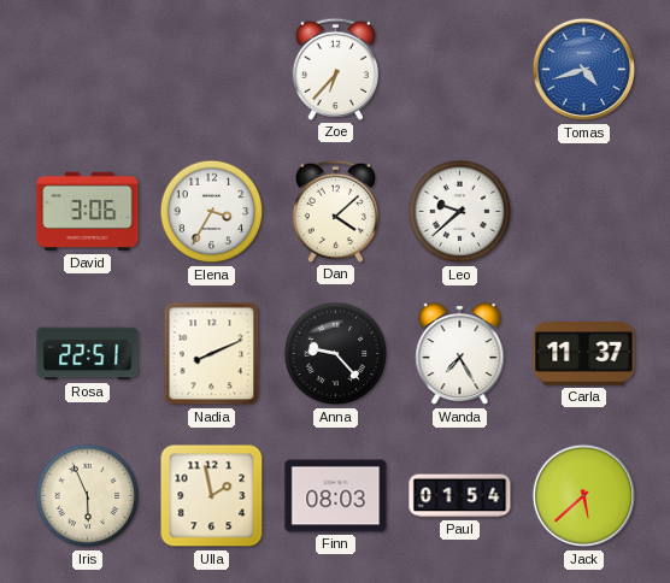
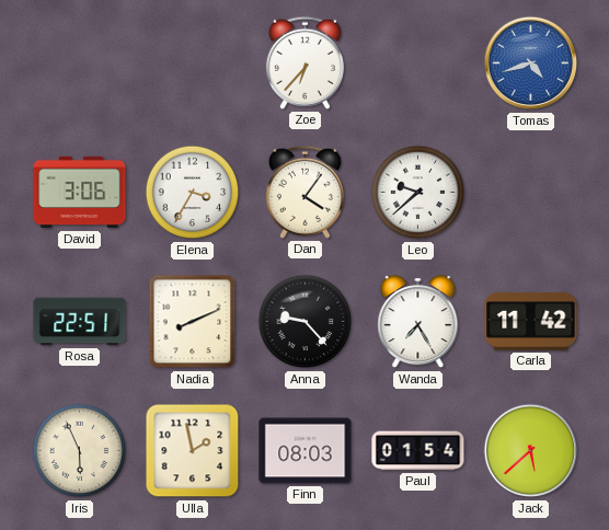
Dan: 4:08 -> 4:06
Carla: 11:37 -> 11:42
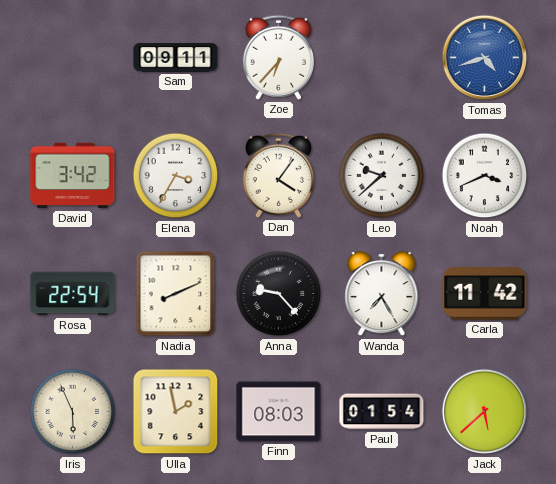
Sam: none -> 09:11
David: 3:06 -> 3:42
Noah: none -> 3:41
Rosa: 22:51 -> 22:54
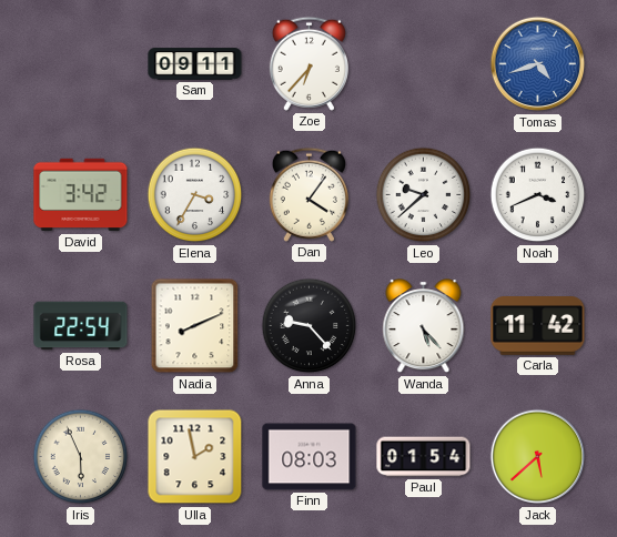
Wanda: 7:25 -> 5:23
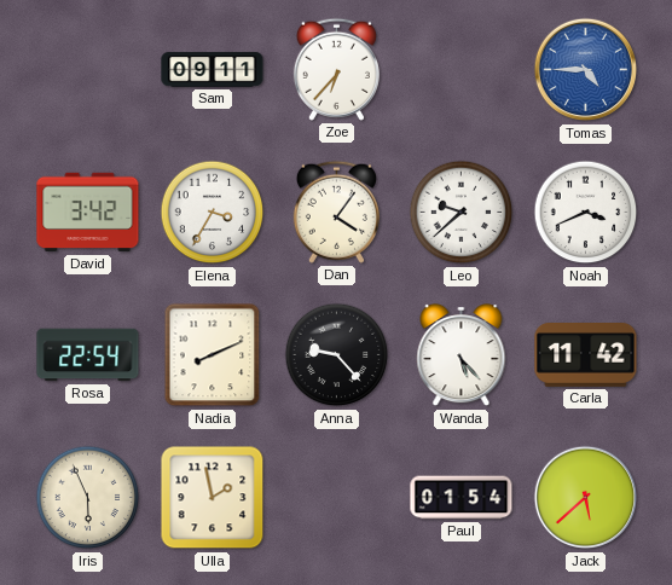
Tomas: 4:42 -> 4:45
Finn: 08:03 -> none
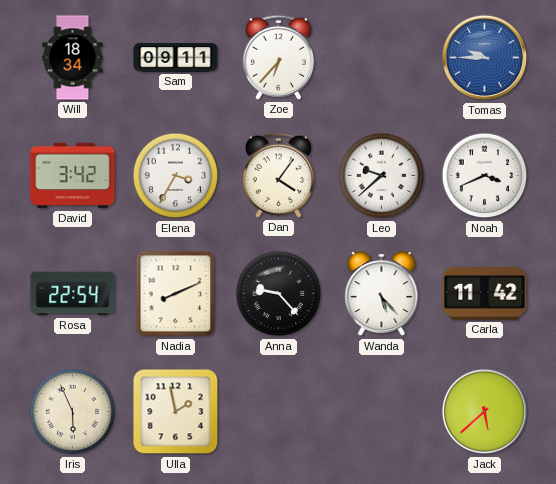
Will: none -> 18:34
Tomas: 4:45 -> 9:45
Paul: 01:54 -> none
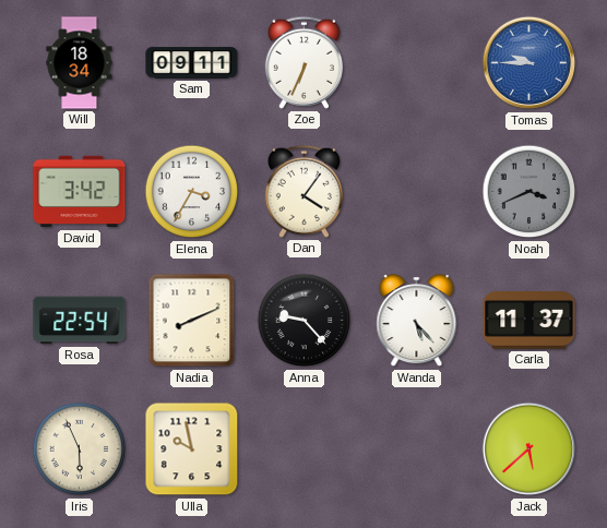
Zoe: 6:37 -> 6:34
Leo: 9:38 -> none
Noah dial: white -> grey
Carla: 11:42 -> 11:37
Ulla: 1:58 -> 9:58
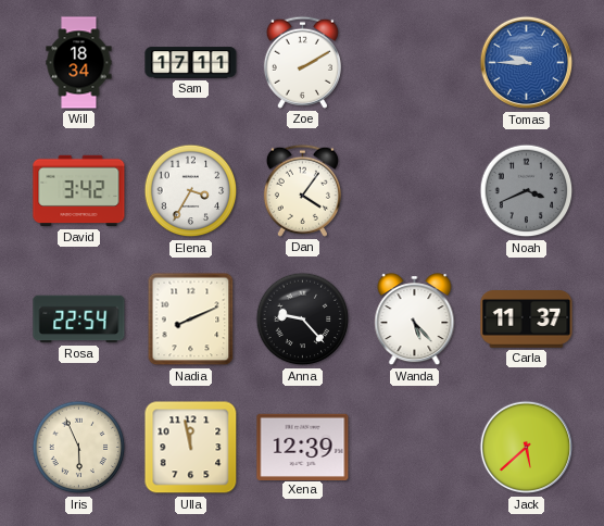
Sam: 09:11 -> 17:11
Zoe: 6:34 -> 2:10
Ulla: 9:58 -> 11:58
Xena: none -> 12:39
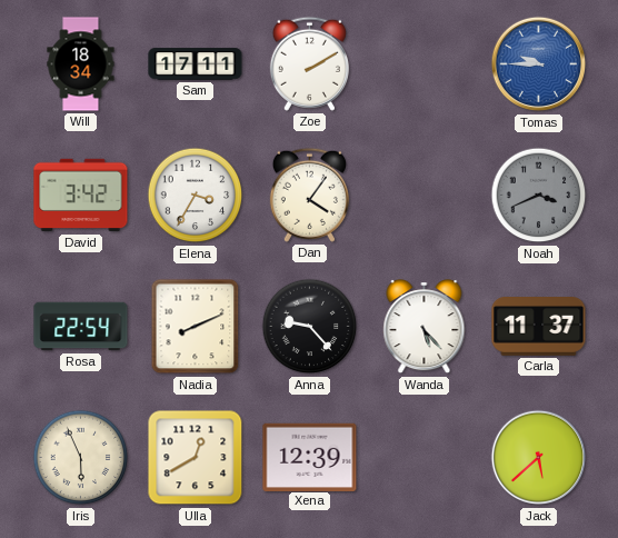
Ulla: 11:58 -> 12:40
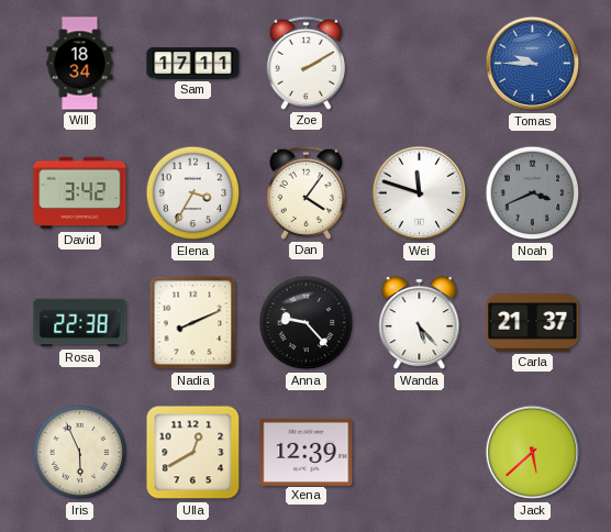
Wei: none -> 11:48
Rosa: 22:54 -> 22:38
Carla: 11:37 -> 21:37
